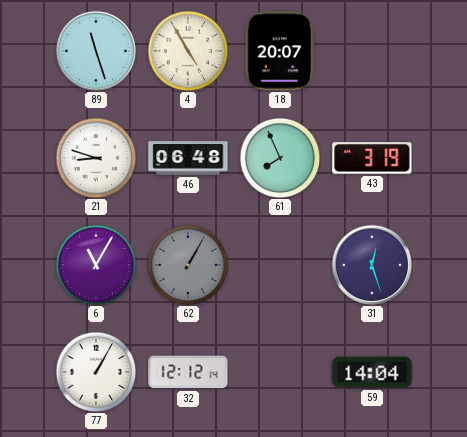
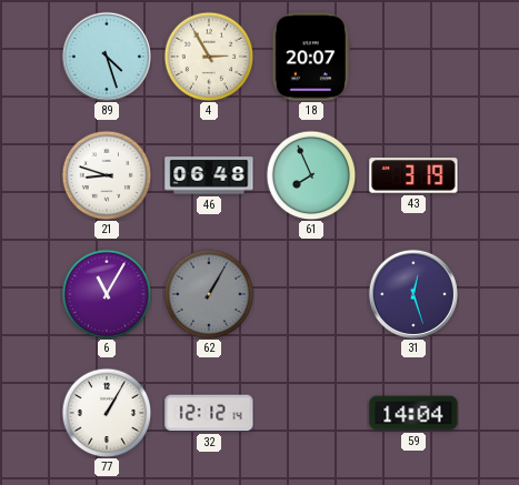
89: 11:27 -> 4:27
4: 4:55 -> 2:55
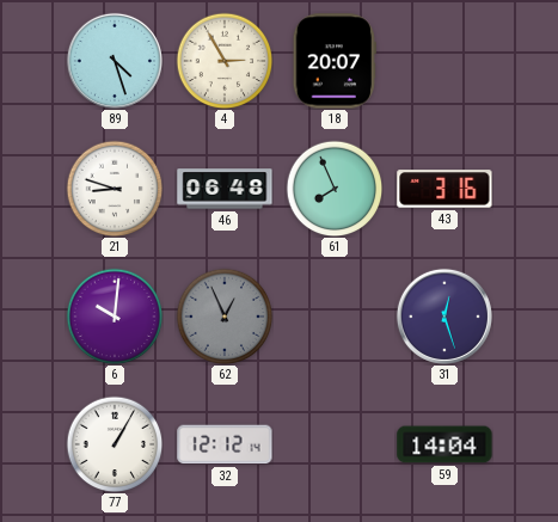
43: 3:19 -> 3:16
6: 11:05 -> 10:01
62: 1:05 -> 12:56
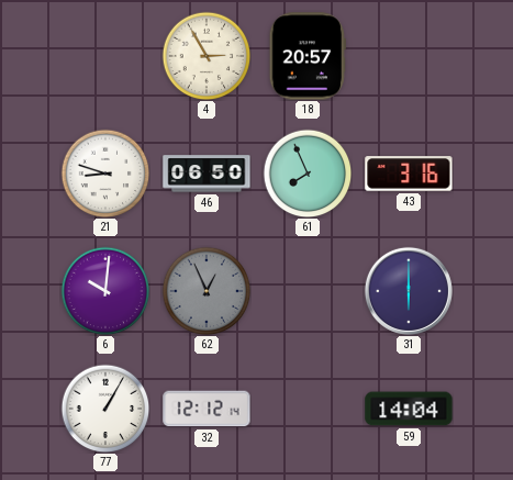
89: 4:27 -> none
18: 20:07 -> 20:57
46: 06:48 -> 06:50
31: 12:27 -> 6:00
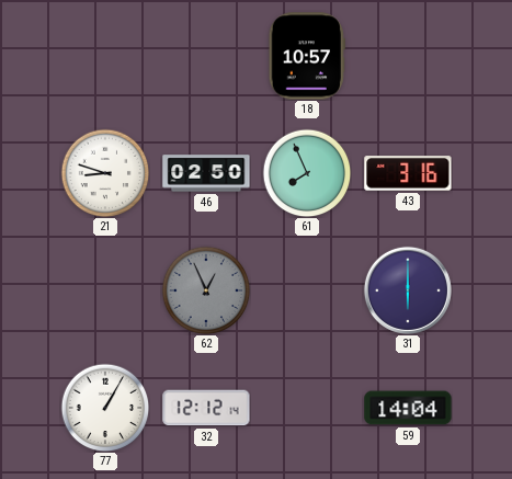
4: 2:55 -> none
18: 20:57 -> 10:57
46: 06:50 -> 02:50
6: 10:01 -> none
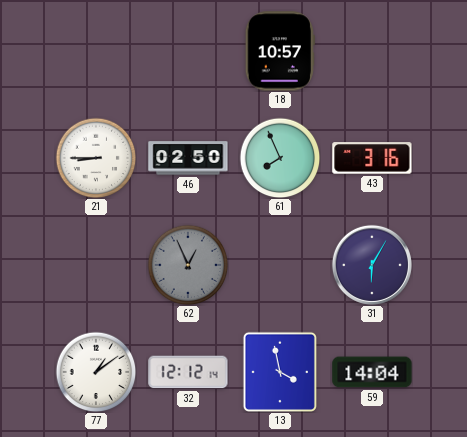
21: 8:48 -> 8:45
31: 6:00 -> 6:05
77: 1:05 -> 1:09
13: none -> 3:58
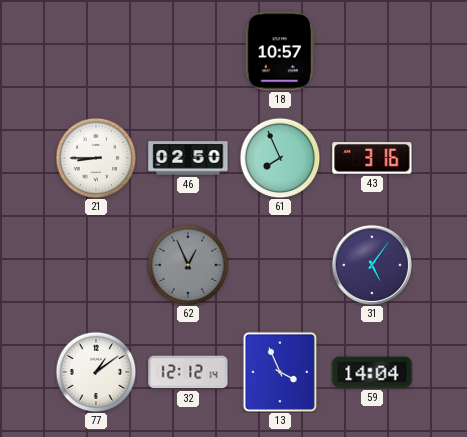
31: 6:05 -> 5:06
13: 3:58 -> 3:56
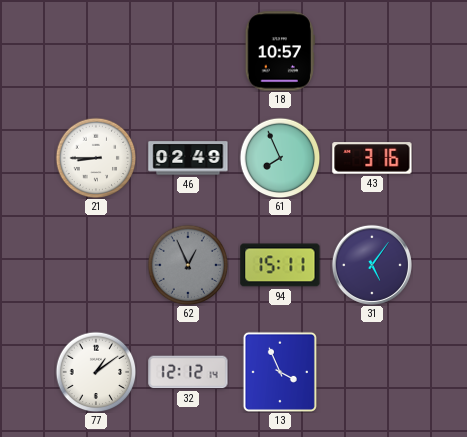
46: 02:50 -> 02:49
94: none -> 15:11
59: 14:04 -> none
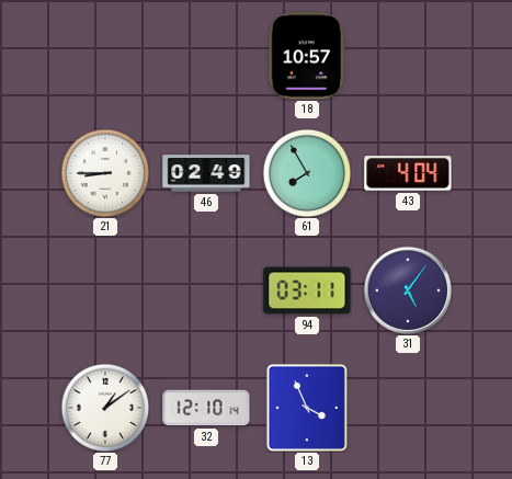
61: 7:56 -> 7:55
43: 3:16 -> 4:04
62: 12:56 -> none
94: 15:11 -> 03:11
32: 12:12 -> 12:10
